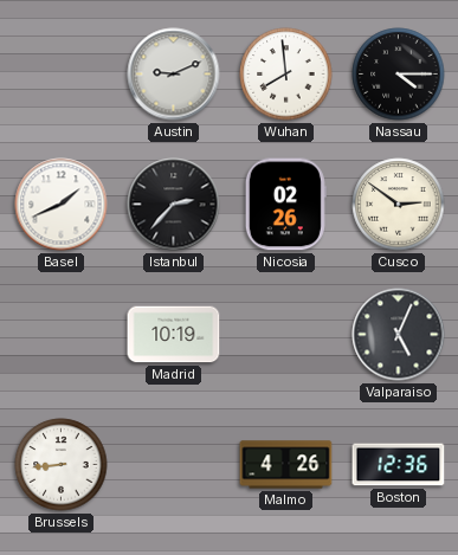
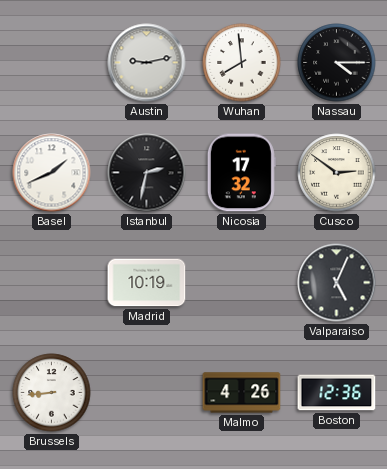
Austin: 9:11 -> 9:13
Istanbul: 2:37 -> 2:32
Nicosia: 02:26 -> 17:32
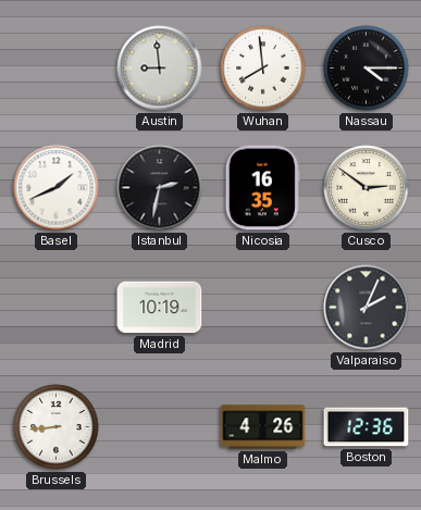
Austin: 9:13 -> 8:59
Nicosia: 17:32 -> 16:35
Valparaiso: 5:04 -> 2:04
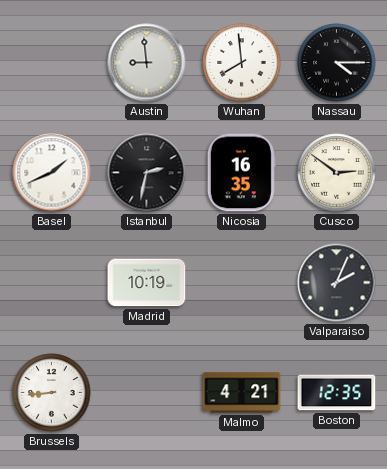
Malmo: 4:26 -> 4:21
Boston: 12:36 -> 12:35
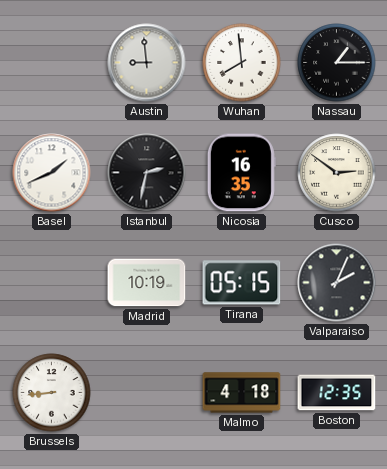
Nassau: 4:15 -> 1:15
Tirana: none -> 05:15
Malmo: 4:21 -> 4:18
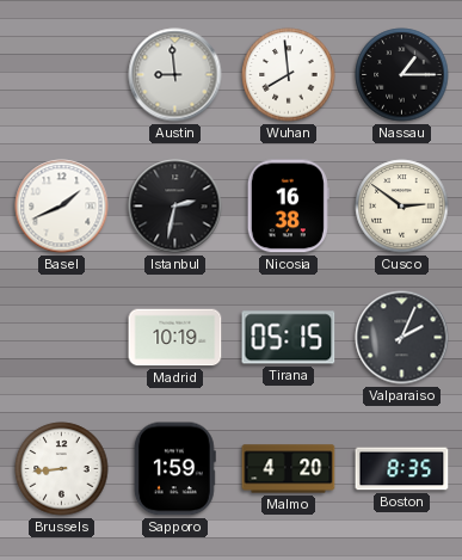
Nicosia: 16:35 -> 16:38
Sapporo: none -> 1:59
Malmo: 4:18 -> 4:20
Boston: 12:35 -> 8:35
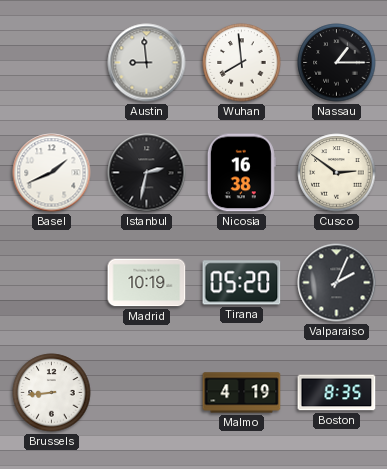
Tirana: 05:15 -> 05:20
Sapporo: 1:59 -> none
Malmo: 4:20 -> 4:19
